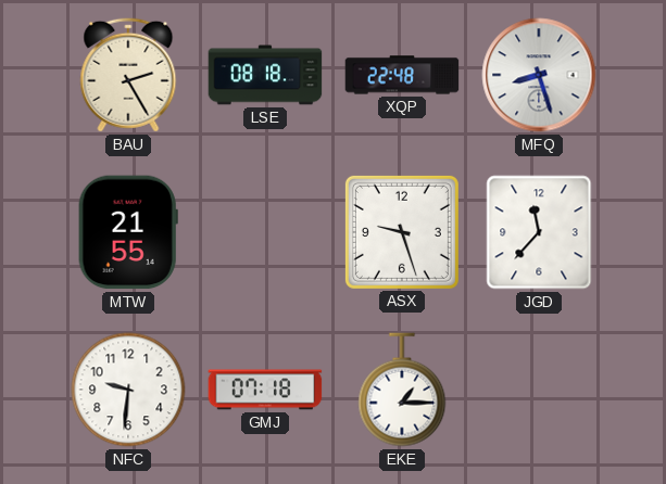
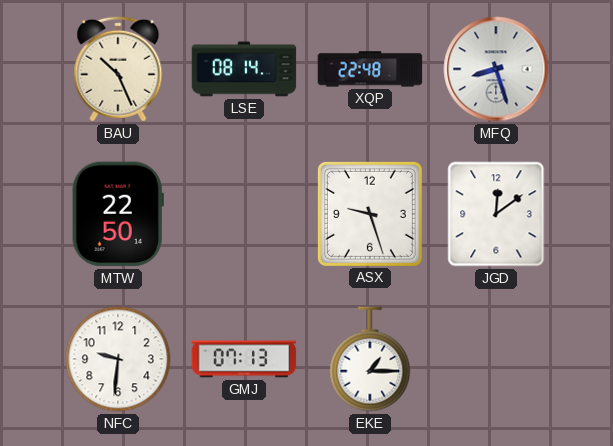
BAU: 2:25 -> 10:26
LSE: 08:18 -> 08:14
MTW: 21:55 -> 22:50
JGD: 11:37 -> 12:09
GMJ: 07:18 -> 07:13
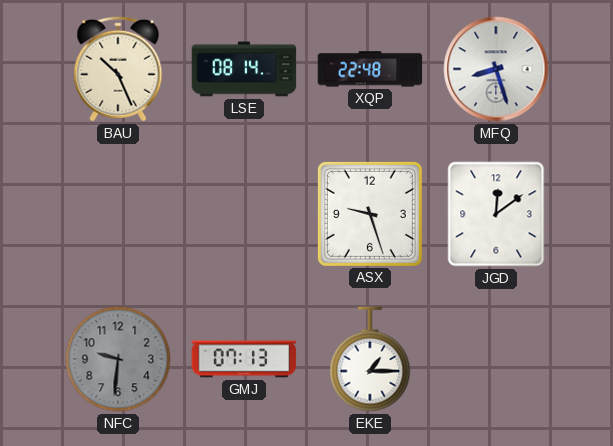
MTW: 22:50 -> none
NFC dial: white -> grey
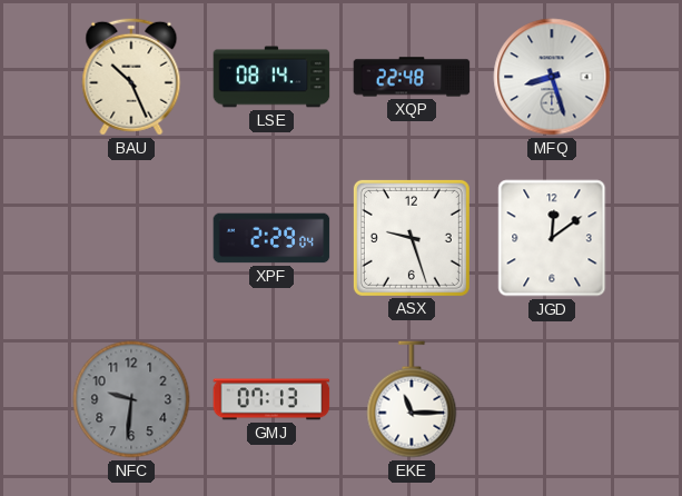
XPF: none -> 2:29
EKE: 1:15 -> 11:15
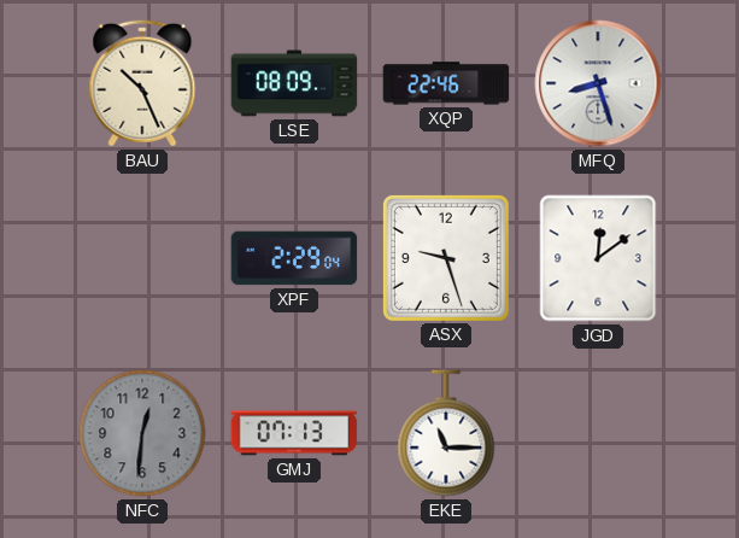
LSE: 08:14 -> 08:09
XQP: 22:48 -> 22:46
NFC: 9:31 -> 12:31
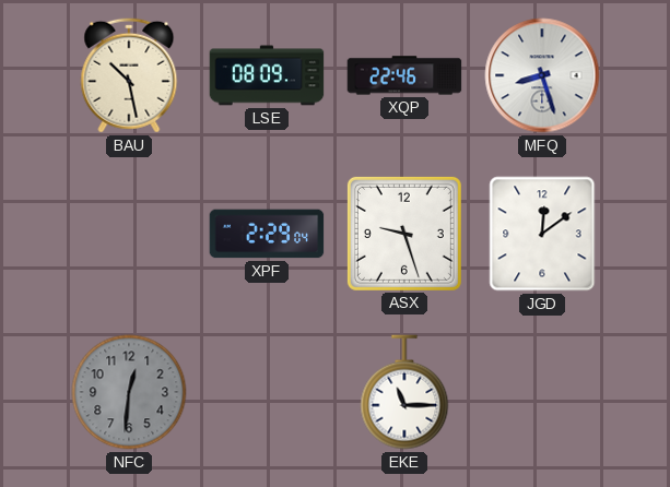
BAU: 10:26 -> 10:28
GMJ: 07:13 -> none
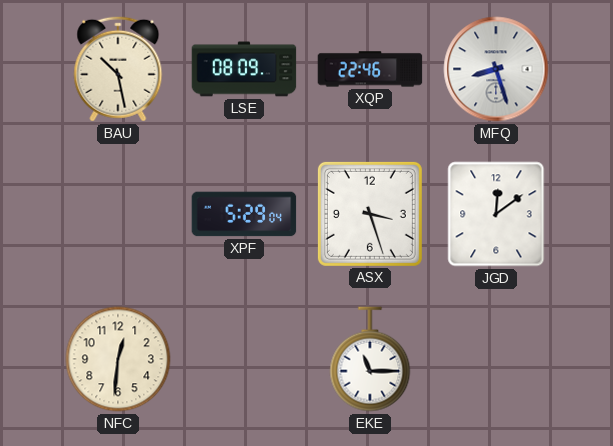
XPF: 2:29 -> 5:29
ASX: 9:27 -> 3:27
NFC dial: grey -> cream
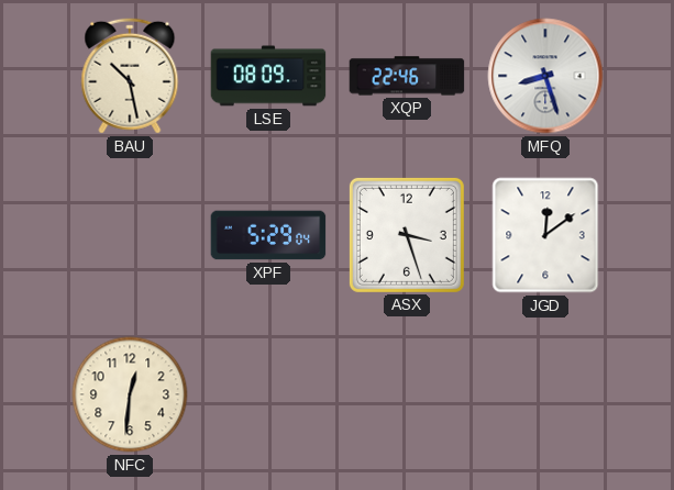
EKE: 11:15 -> none
